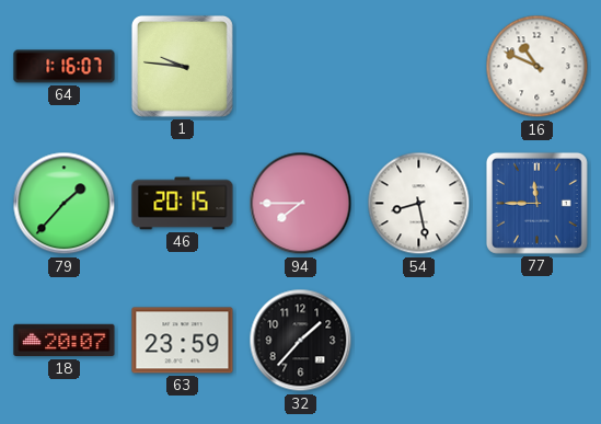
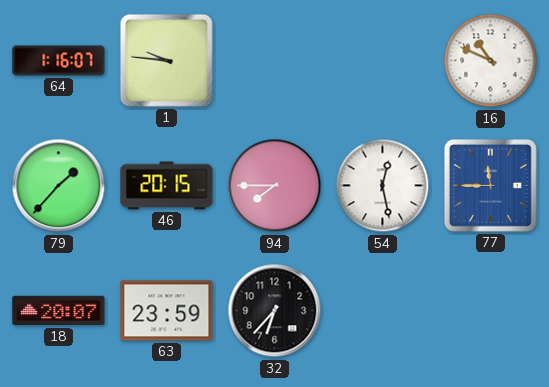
54: 8:28 -> 12:28
32: 1:37 -> 6:37
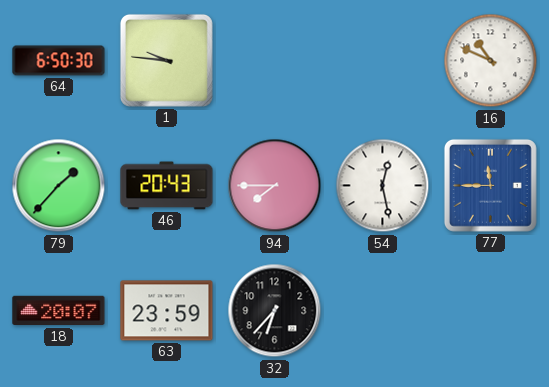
64: 1:16 -> 6:50
46: 20:15 -> 20:43
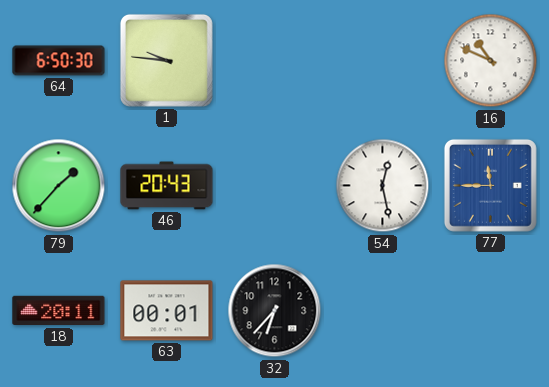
94: 7:45 -> none
18: 20:07 -> 20:11
63: 23:59 -> 00:01
